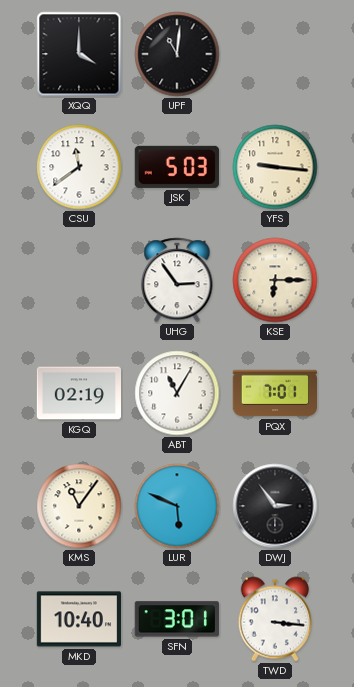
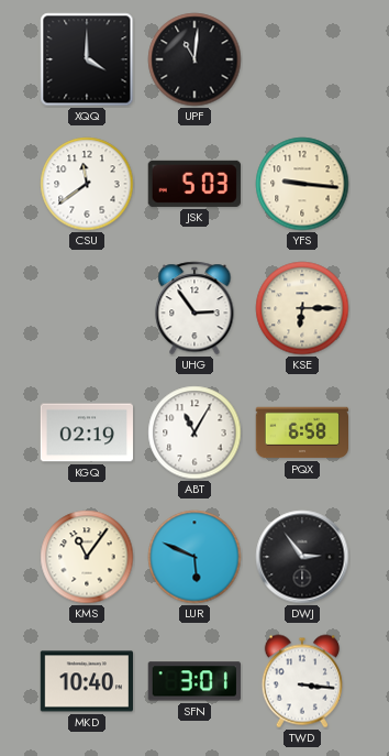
PQX: 7:01 -> 6:58
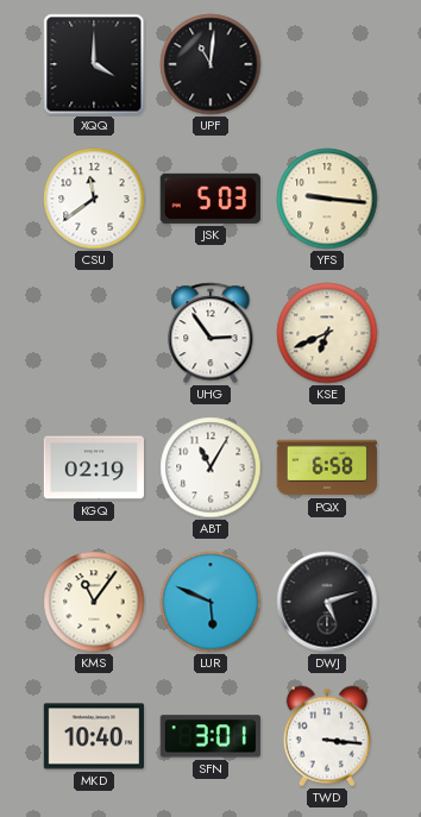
KSE: 6:15 -> 6:41
DWJ: 2:54 -> 5:12
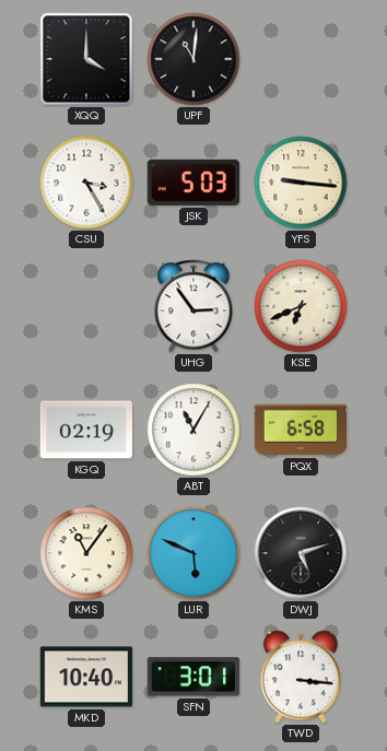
CSU: 11:39 -> 3:25
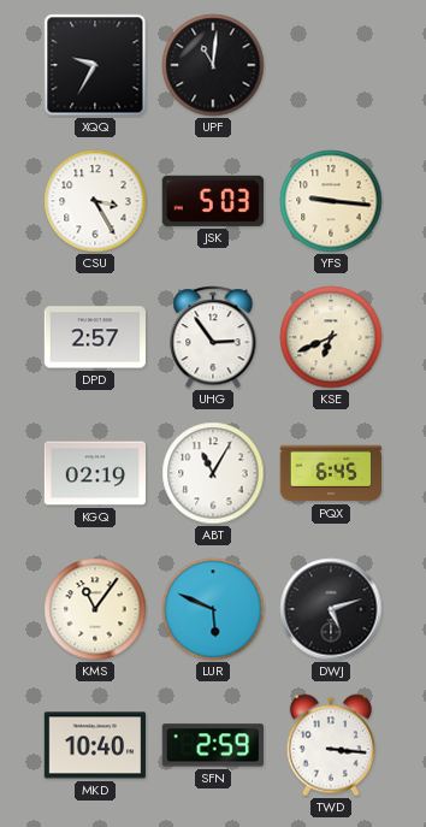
XQQ: 4:00 -> 9:35
DPD: none -> 2:57
PQX: 6:58 -> 6:45
SFN: 3:01 -> 2:59
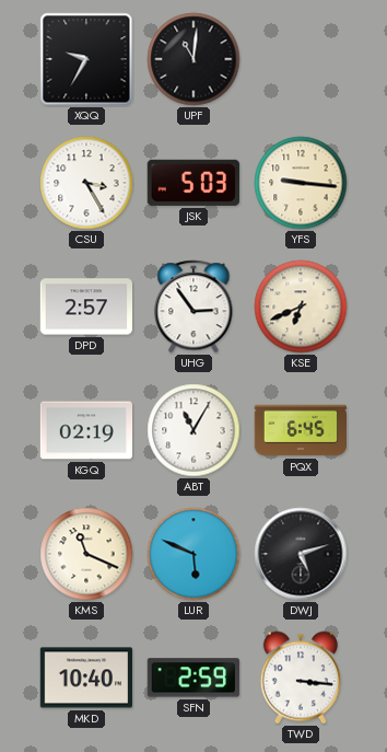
KMS: 11:06 -> 11:19
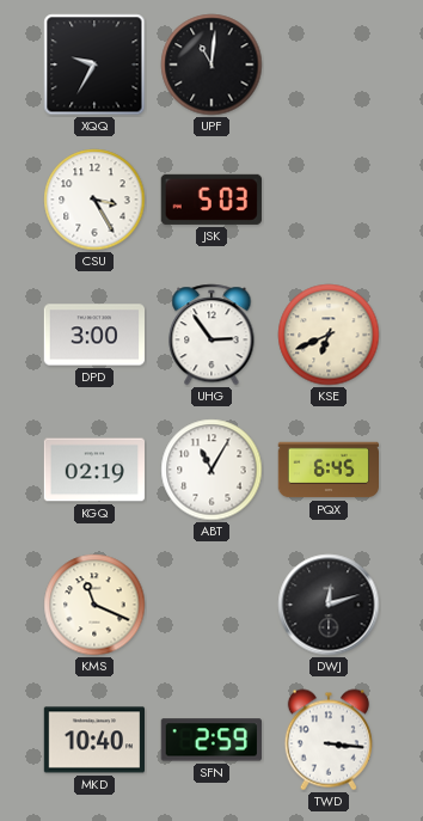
YFS: 9:16 -> none
DPD: 2:57 -> 3:00
LUR: 5:49 -> none
DWJ: 5:12 -> 12:12
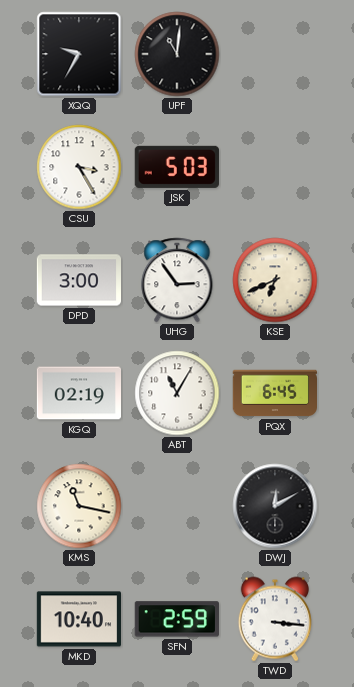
KMS: 11:19 -> 11:17
DWJ: 12:12 -> 12:10
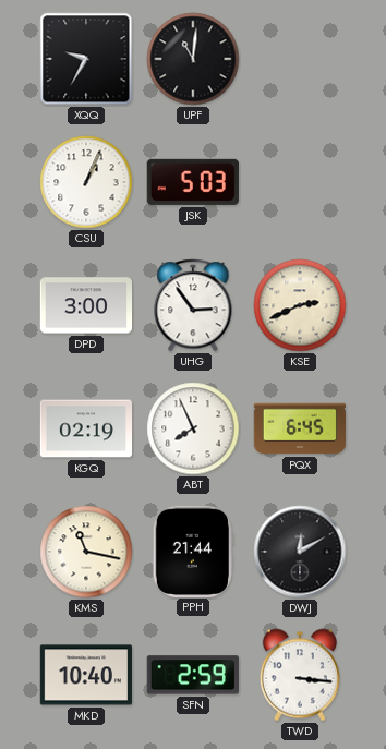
CSU: 3:25 -> 1:04
KSE: 6:41 -> 2:41
ABT: 11:05 -> 7:56
PPH: none -> 21:44
